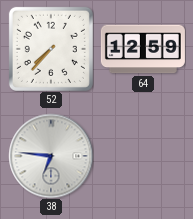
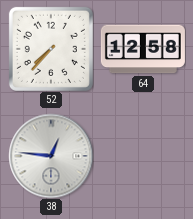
64: 12:59 -> 12:58
38: 6:46 -> 12:46
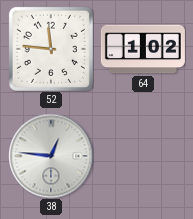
52: 7:37 -> 11:46
64: 12:58 -> 1:02
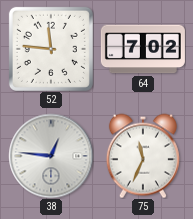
64: 1:02 -> 7:02
75: none -> 11:34
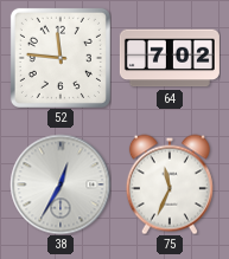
38: 12:46 -> 12:35
